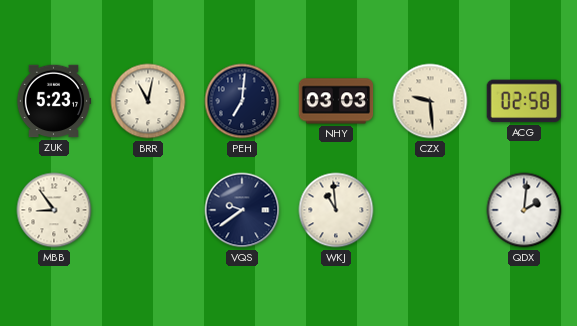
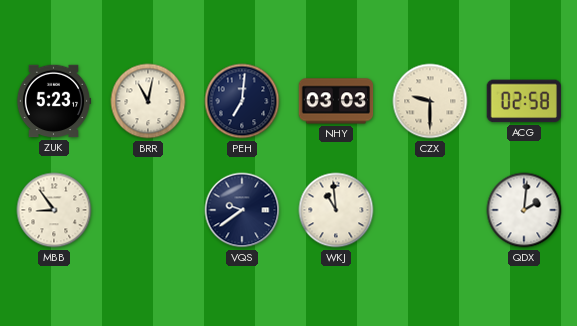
CZX: 9:29 -> 9:30
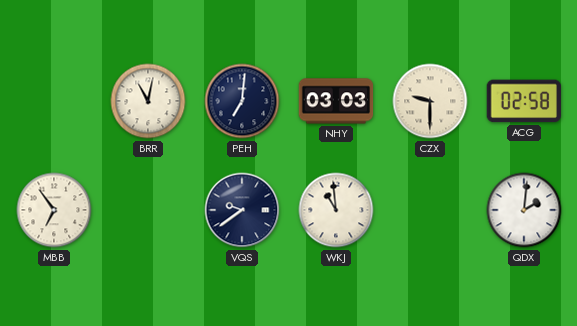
ZUK: 5:23 -> none
MBB: 8:54 -> 6:54
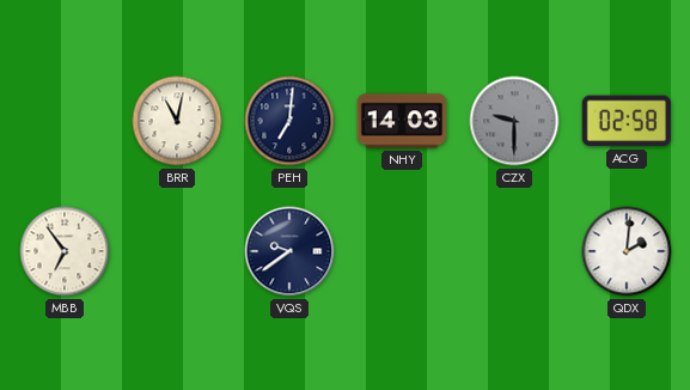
NHY: 03:03 -> 14:03
CZX dial: cream -> grey
WKJ: 10:59 -> none
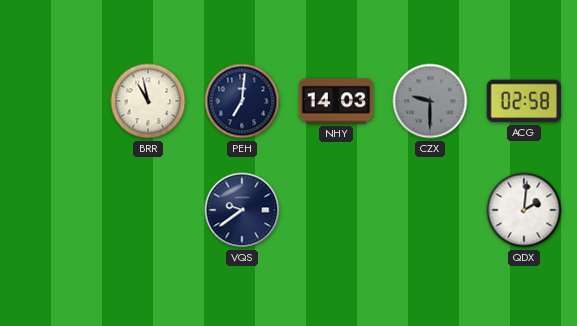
BRR: 11:02 -> 10:58
MBB: 6:54 -> none
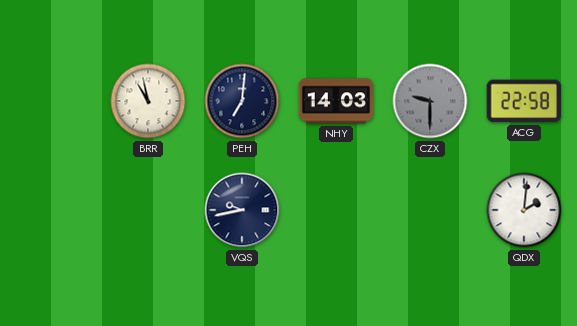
ACG: 02:58 -> 22:58
VQS: 9:39 -> 9:43
